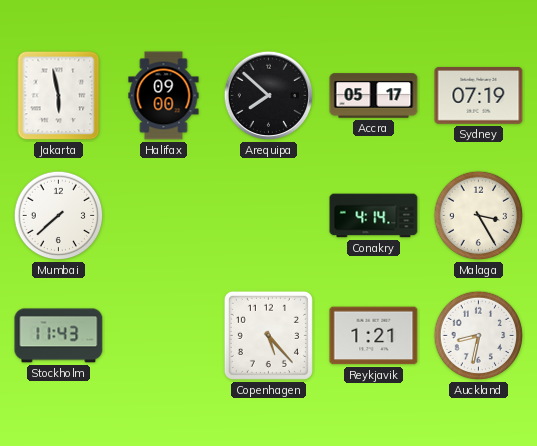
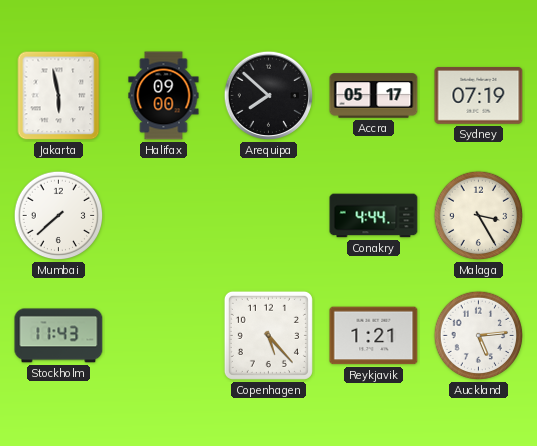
Conakry: 4:14 -> 4:44
Auckland: 8:32 -> 5:14
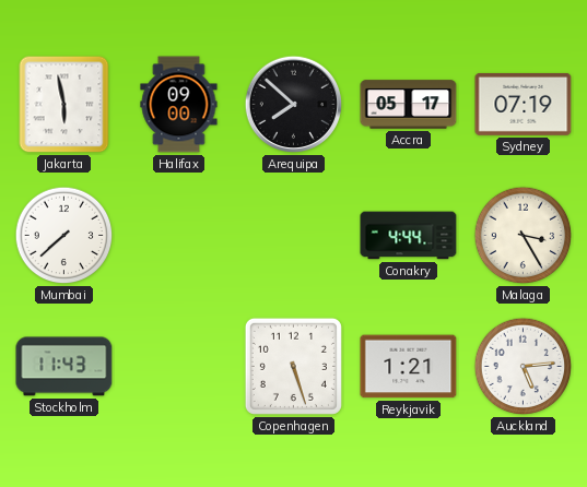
Copenhagen: 5:23 -> 5:27
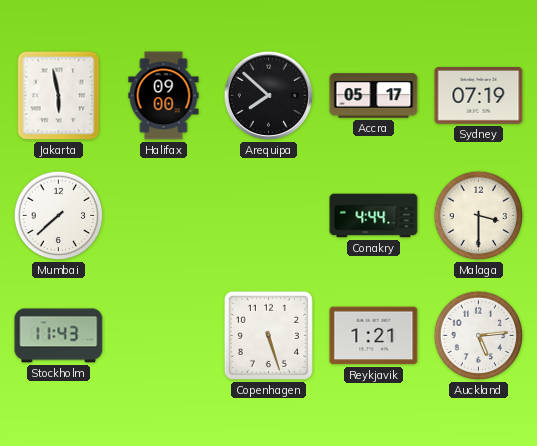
Malaga: 3:25 -> 3:30
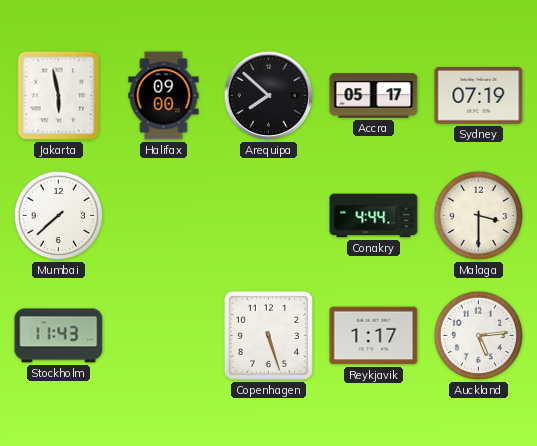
Reykjavik: 1:21 -> 1:17
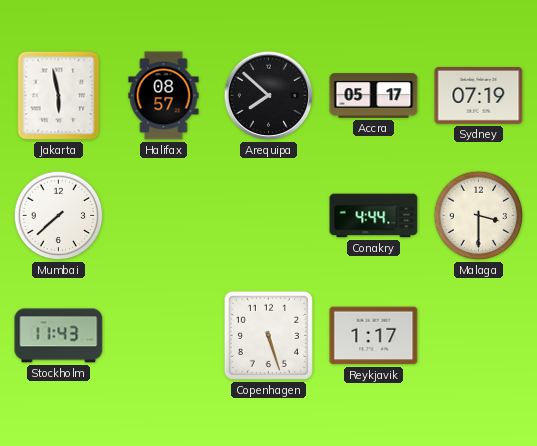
Halifax: 09:00 -> 08:57
Auckland: 5:14 -> none
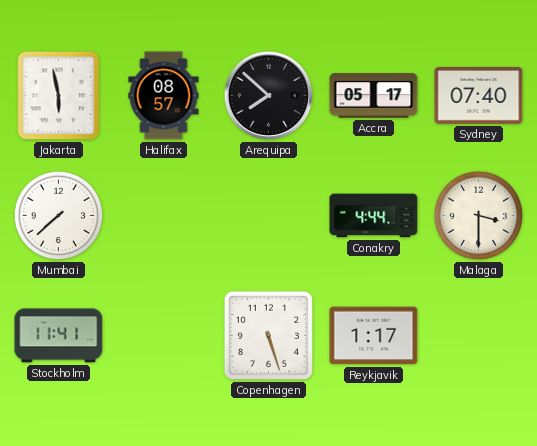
Sydney: 07:19 -> 07:40
Stockholm: 11:43 -> 11:41
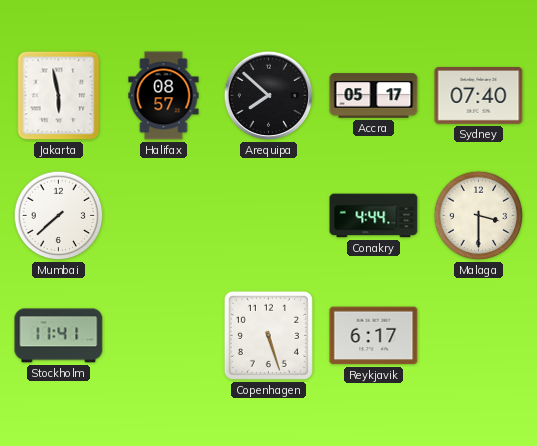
Reykjavik: 1:17 -> 6:17
